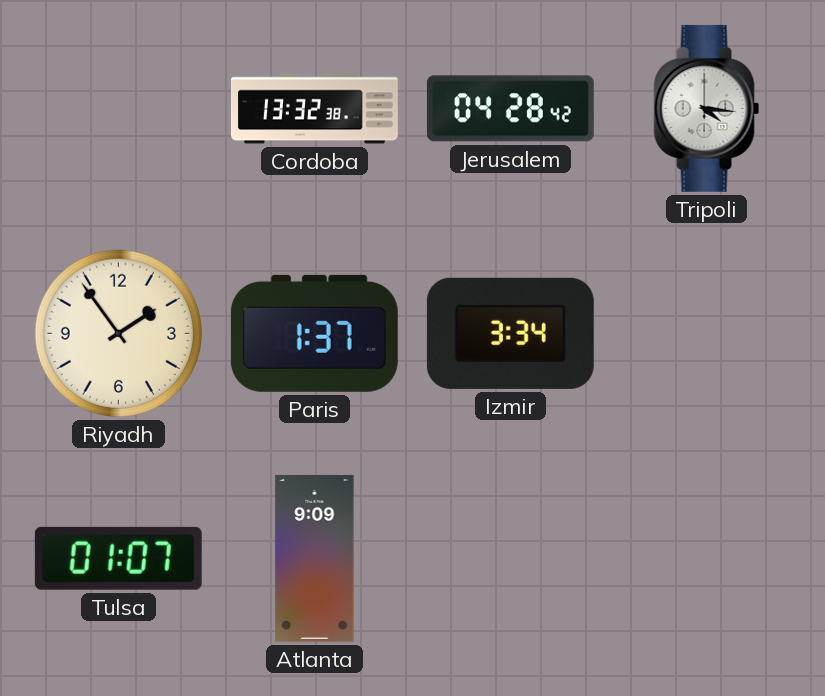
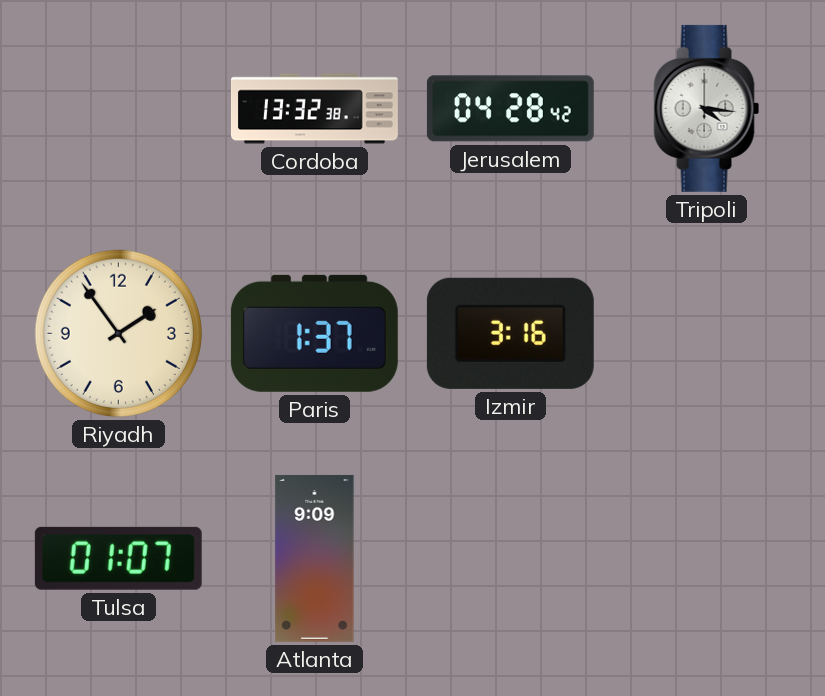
Izmir: 3:34 -> 3:16
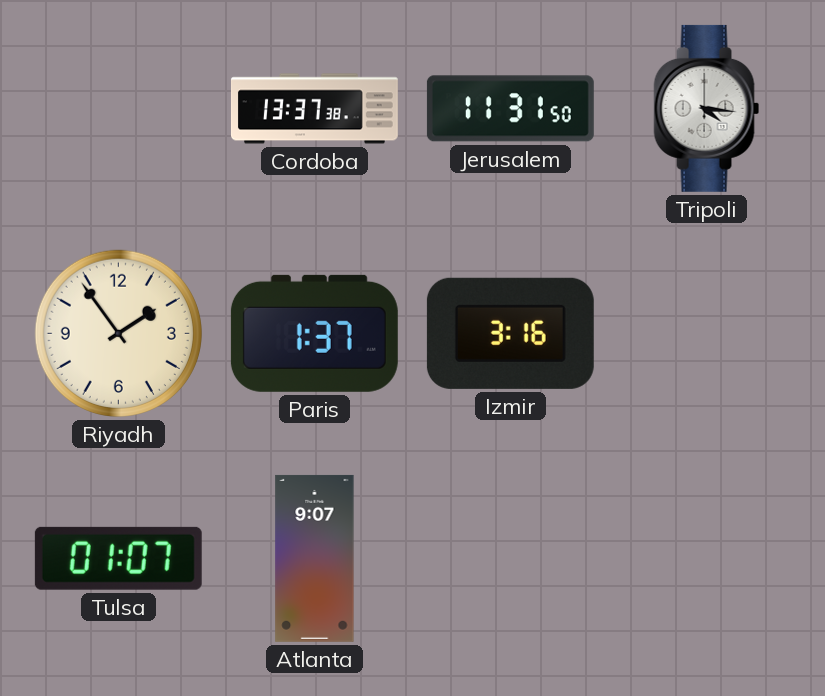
Cordoba: 13:32 -> 13:37
Jerusalem: 04:28 -> 11:31
Atlanta: 9:09 -> 9:07
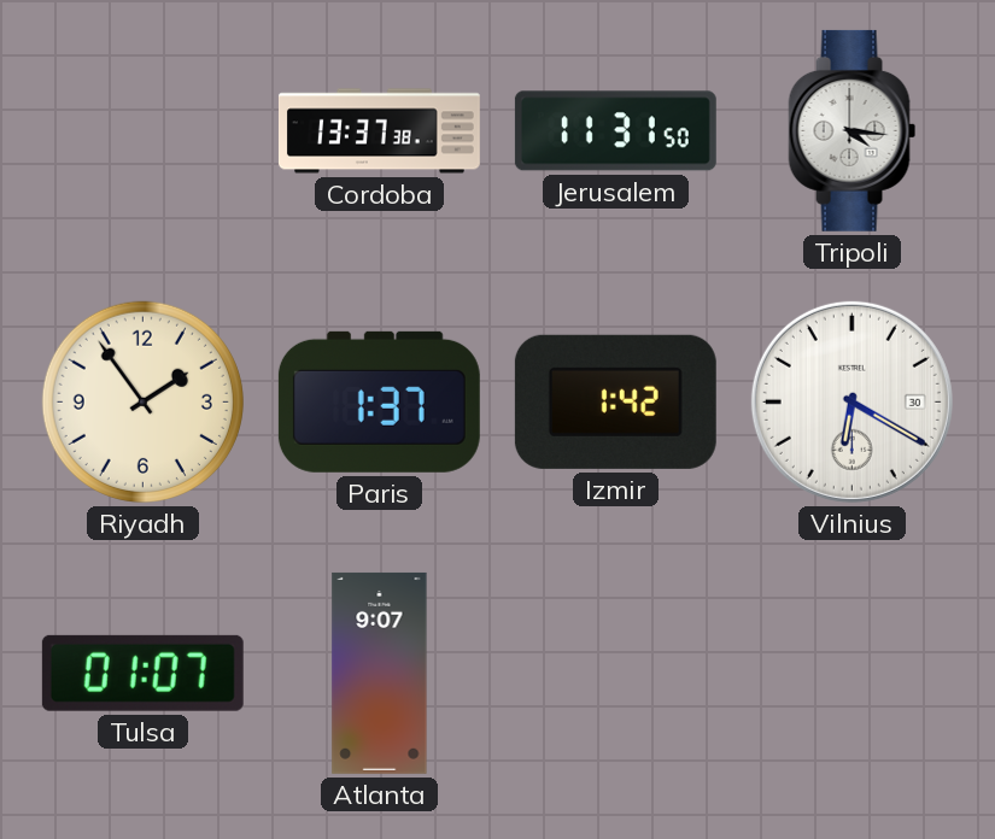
Izmir: 3:16 -> 1:42
Vilnius: none -> 6:20
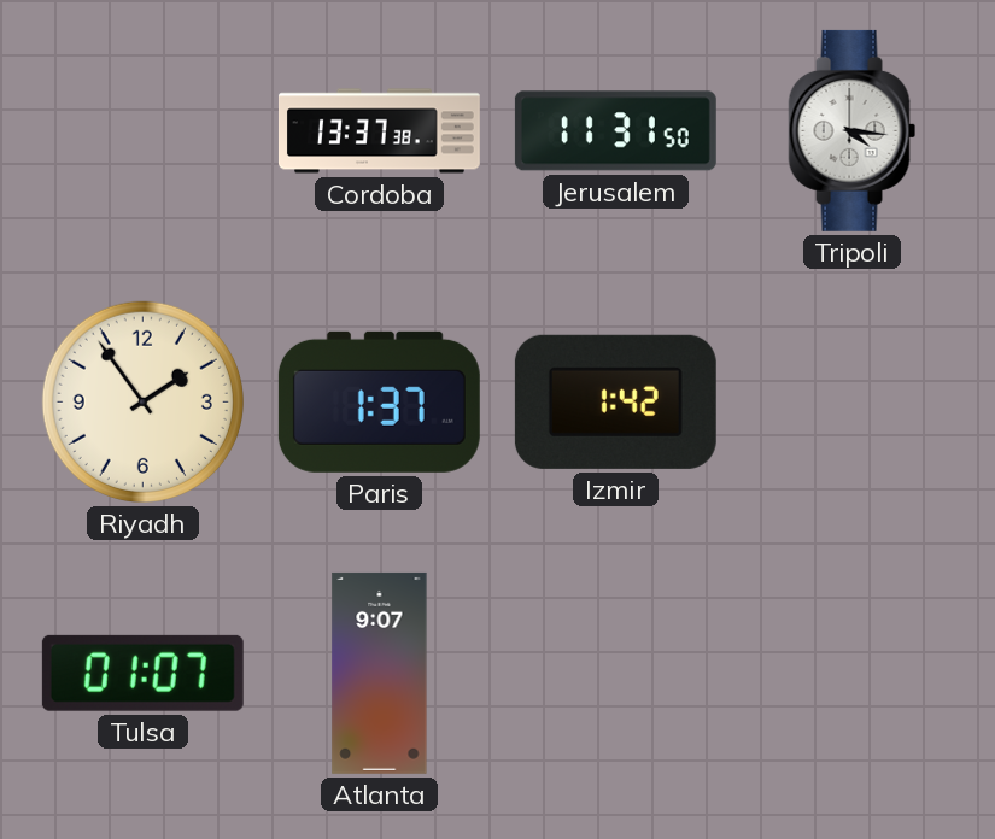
Vilnius: 6:20 -> none
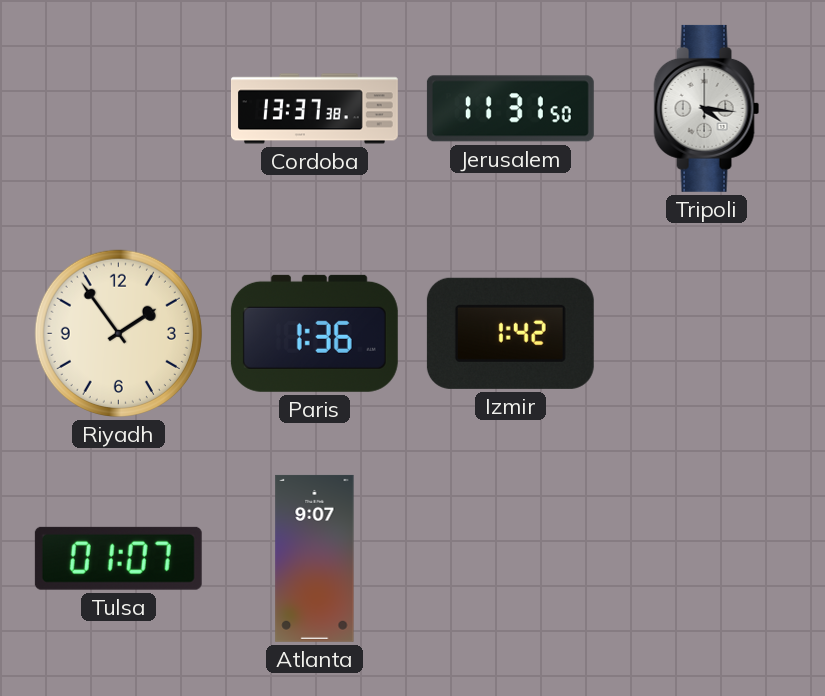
Paris: 1:37 -> 1:36
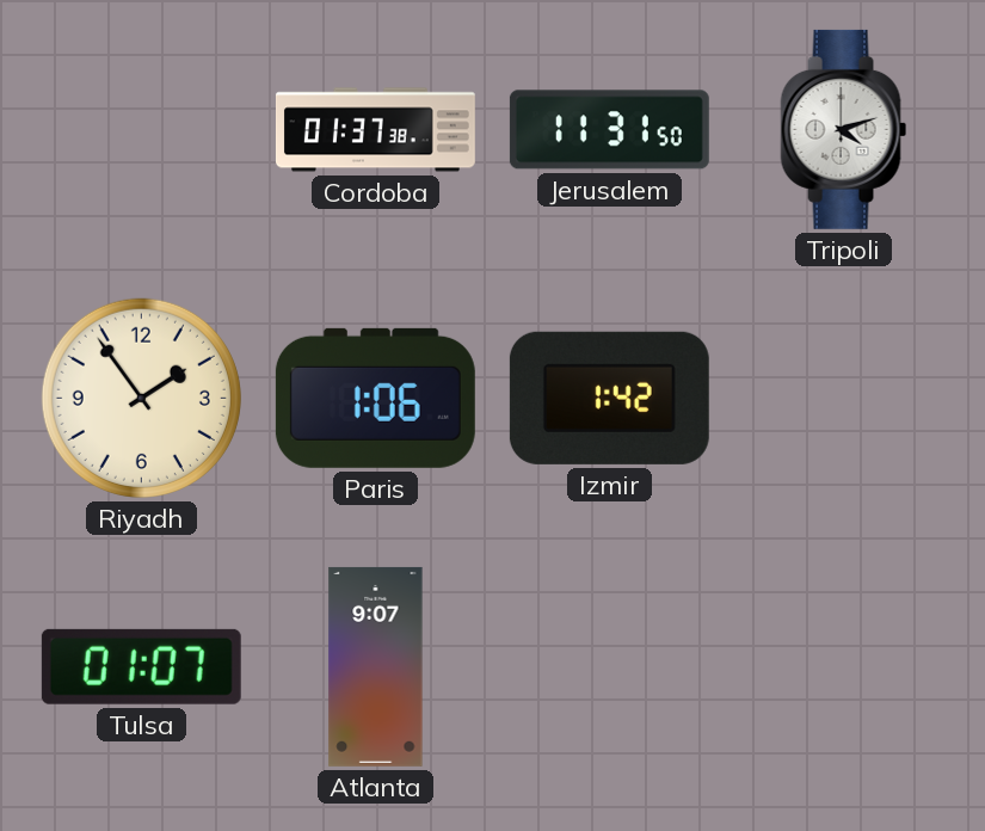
Cordoba: 13:37 -> 01:37
Tripoli: 4:16 -> 4:12
Paris: 1:36 -> 1:06
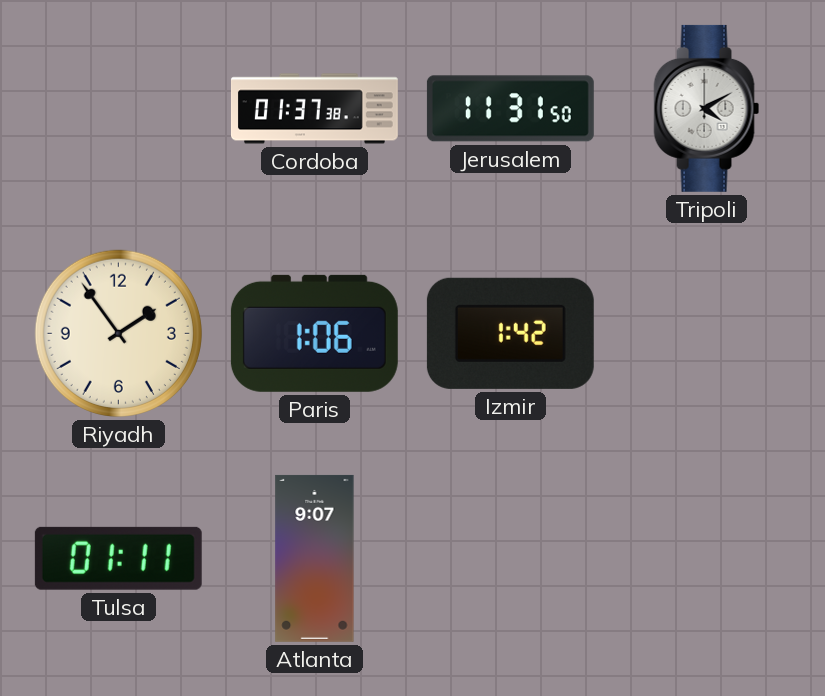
Tripoli: 4:12 -> 4:10
Tulsa: 01:07 -> 01:11
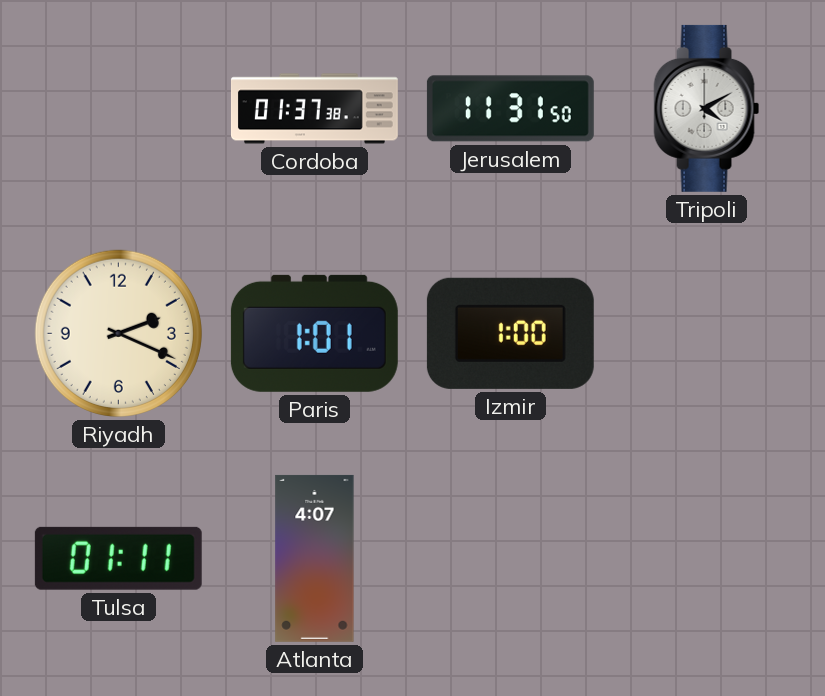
Riyadh: 1:54 -> 2:19
Paris: 1:06 -> 1:01
Izmir: 1:42 -> 1:00
Atlanta: 9:07 -> 4:07
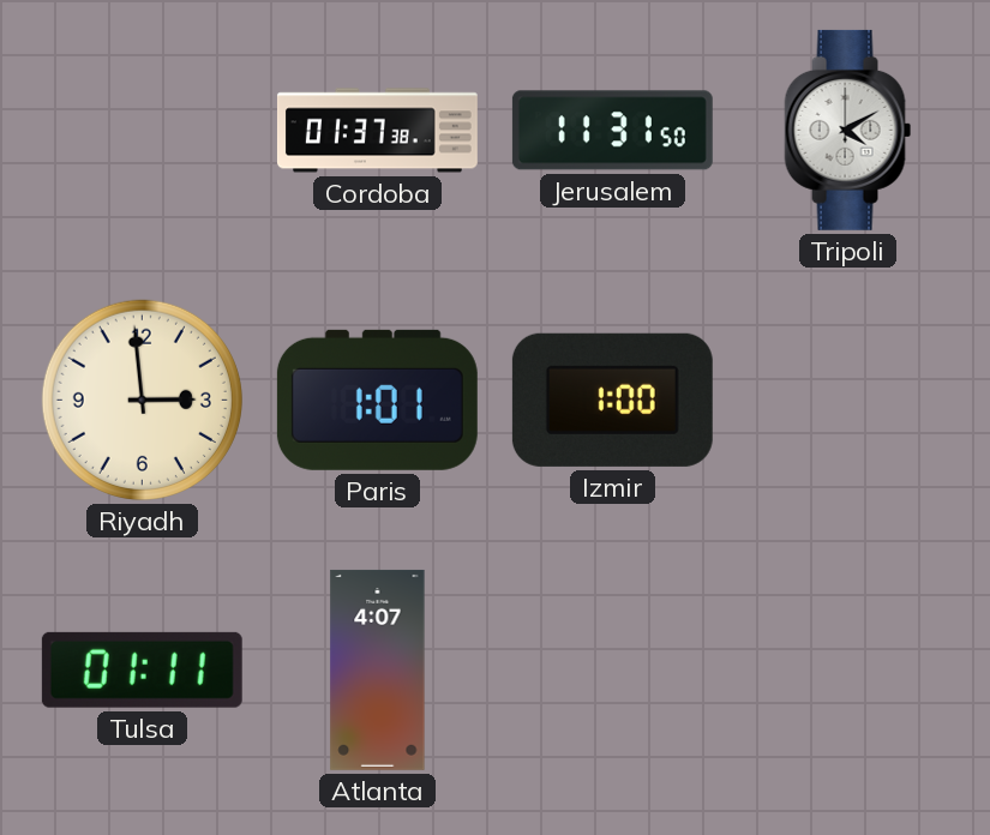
Riyadh: 2:19 -> 2:59
